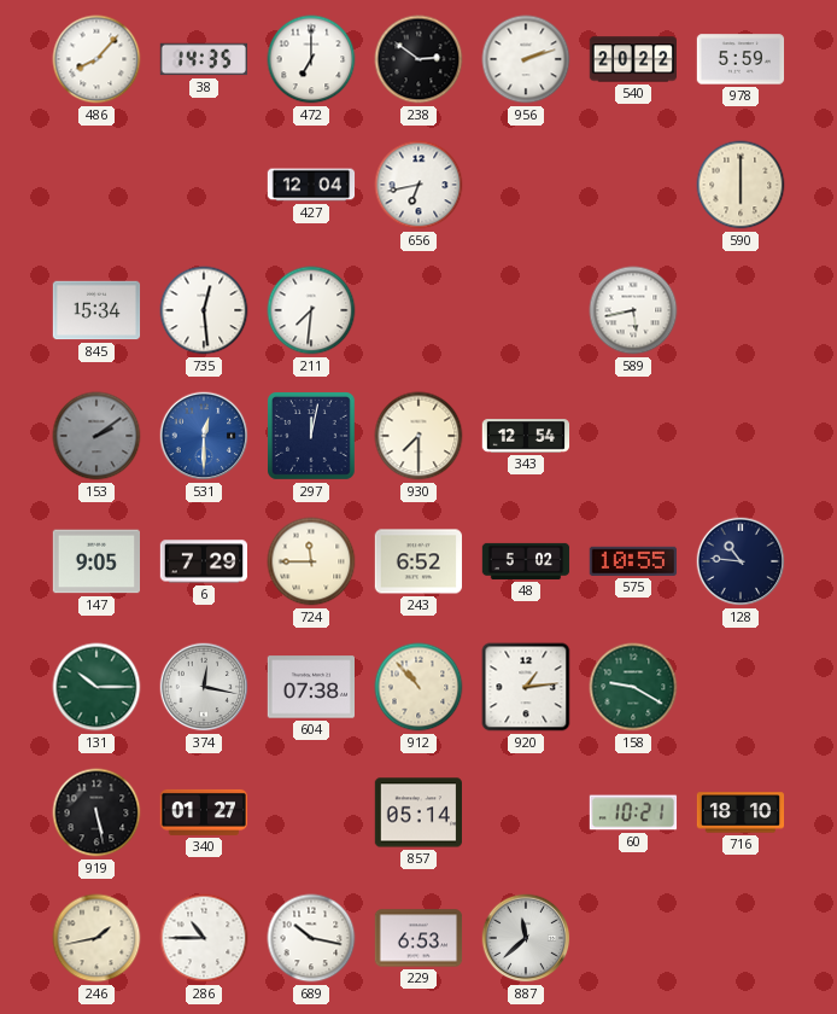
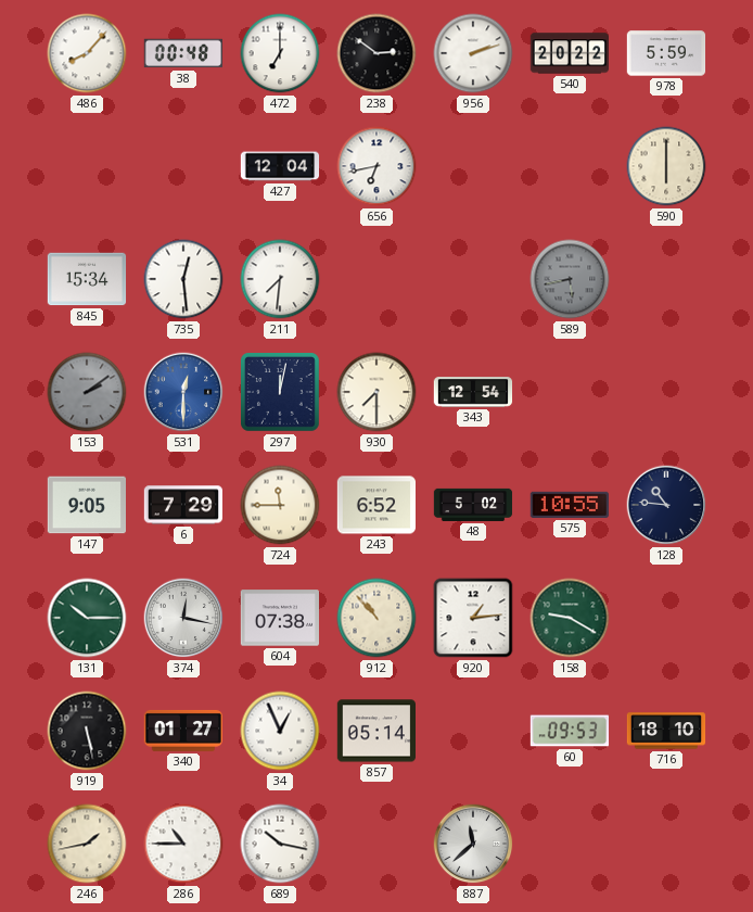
38: 14:35 -> 00:48
589 dial: white -> grey
34: none -> 12:56
60: 10:21 -> 09:53
229: 6:53 -> none
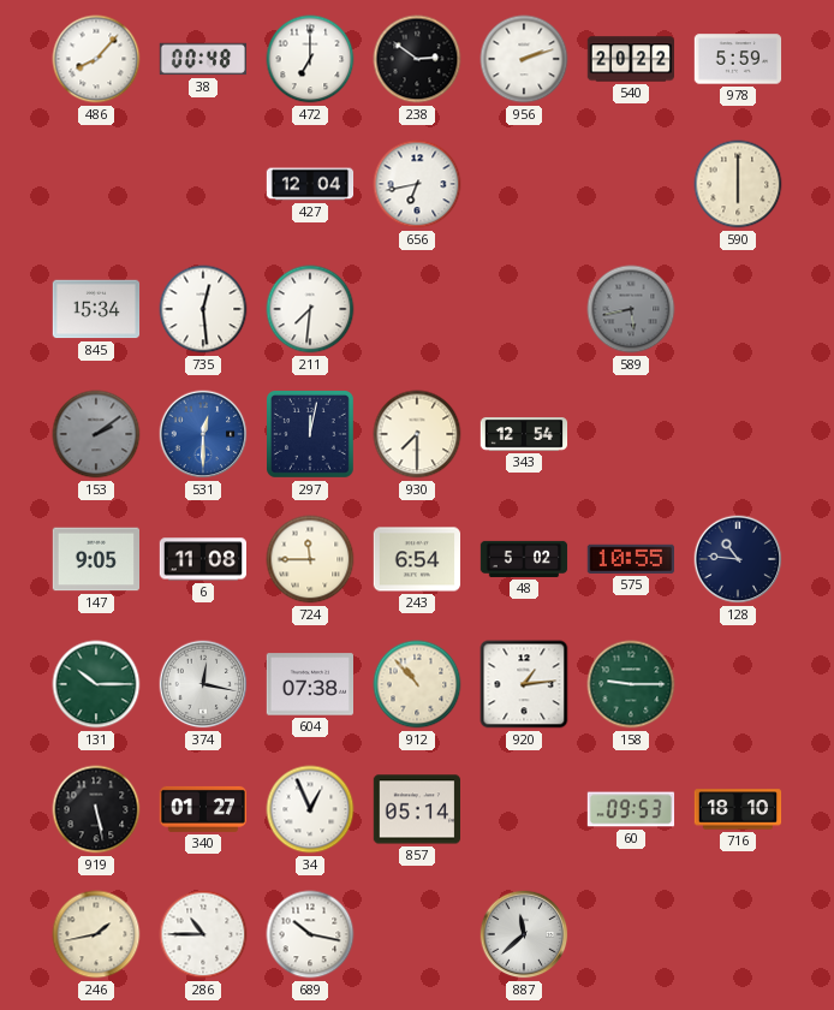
6: 7:29 -> 11:08
243: 6:52 -> 6:54
158: 9:20 -> 9:15
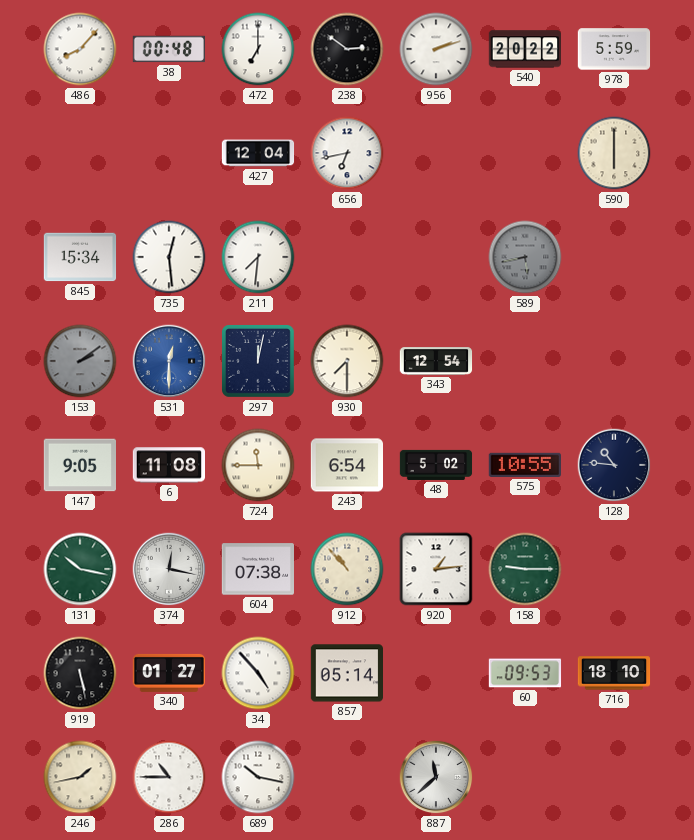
131: 10:15 -> 10:17
34: 12:56 -> 4:53
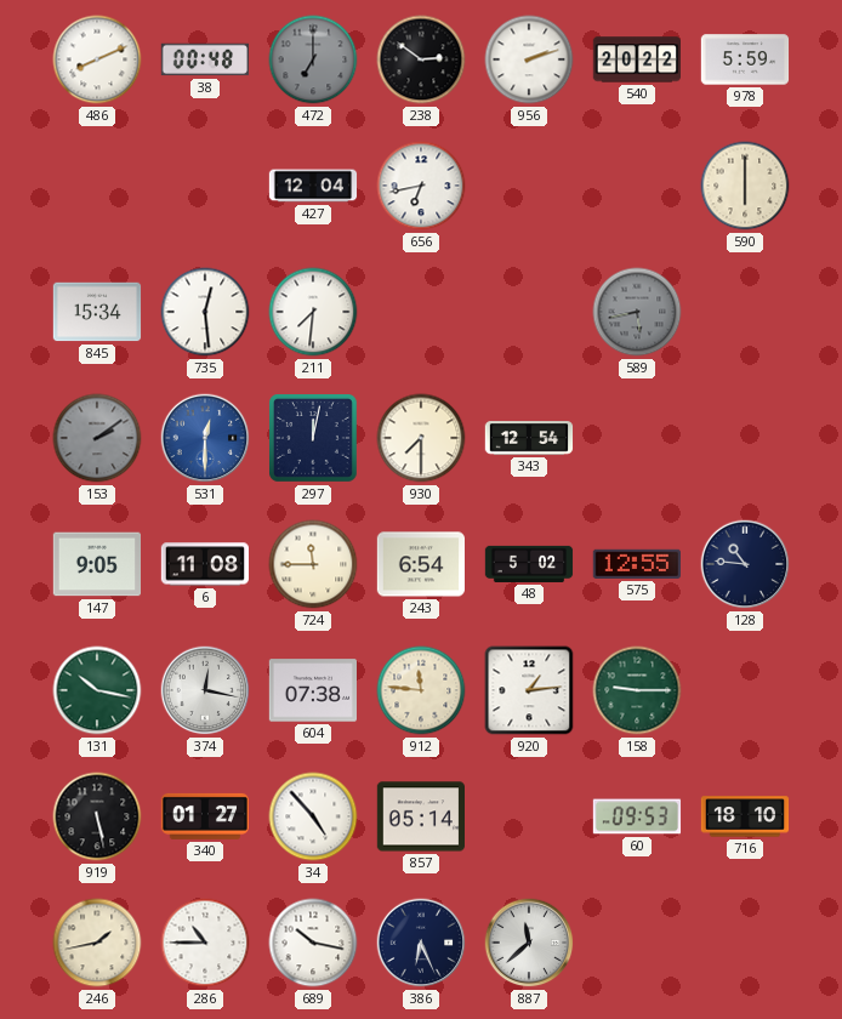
486: 8:07 -> 8:11
472 dial: white -> grey
575: 10:55 -> 12:55
912: 10:53 -> 11:46
386: none -> 6:26
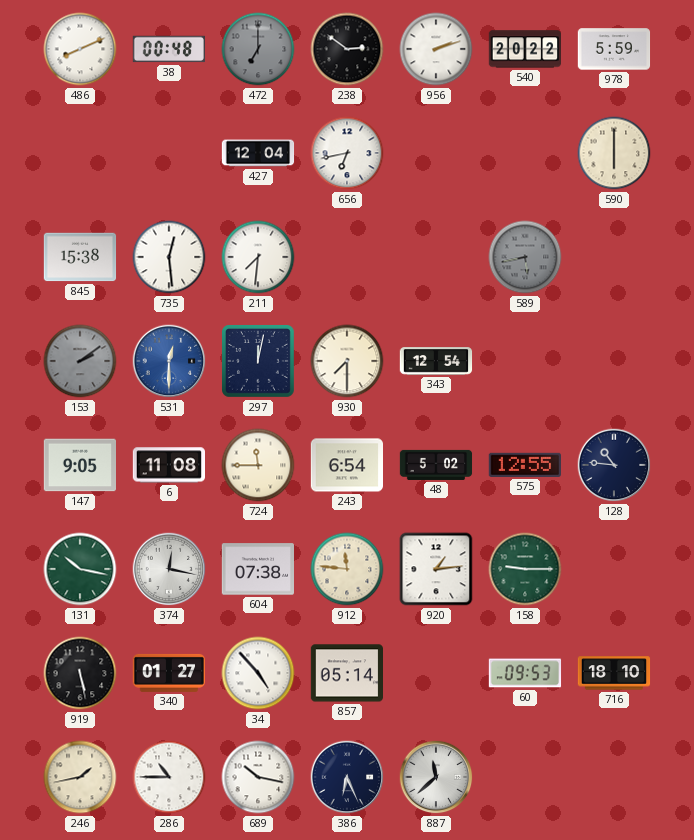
845: 15:34 -> 15:38
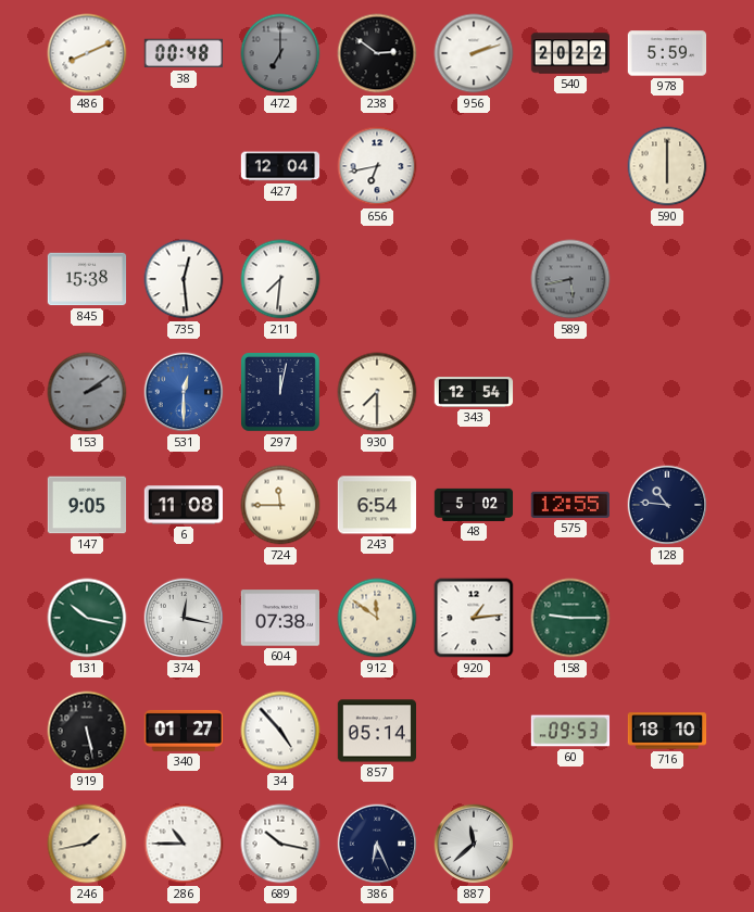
912: 11:46 -> 11:51
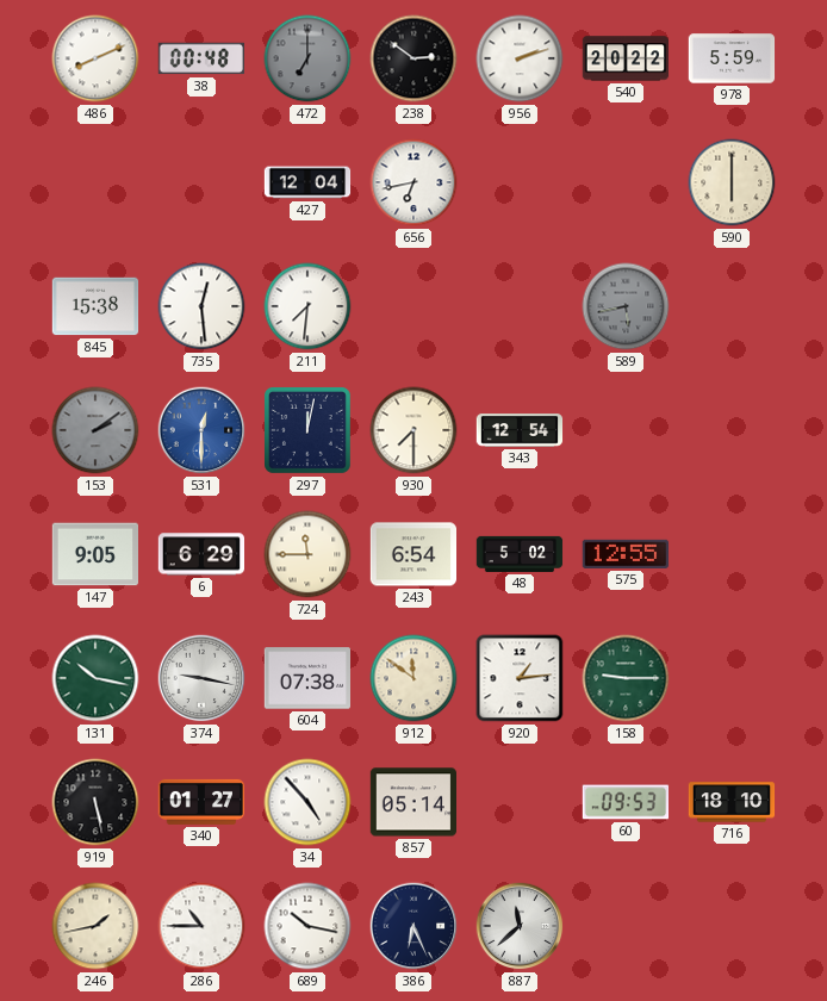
6: 11:08 -> 6:29
128: 10:46 -> none
374: 12:17 -> 9:17
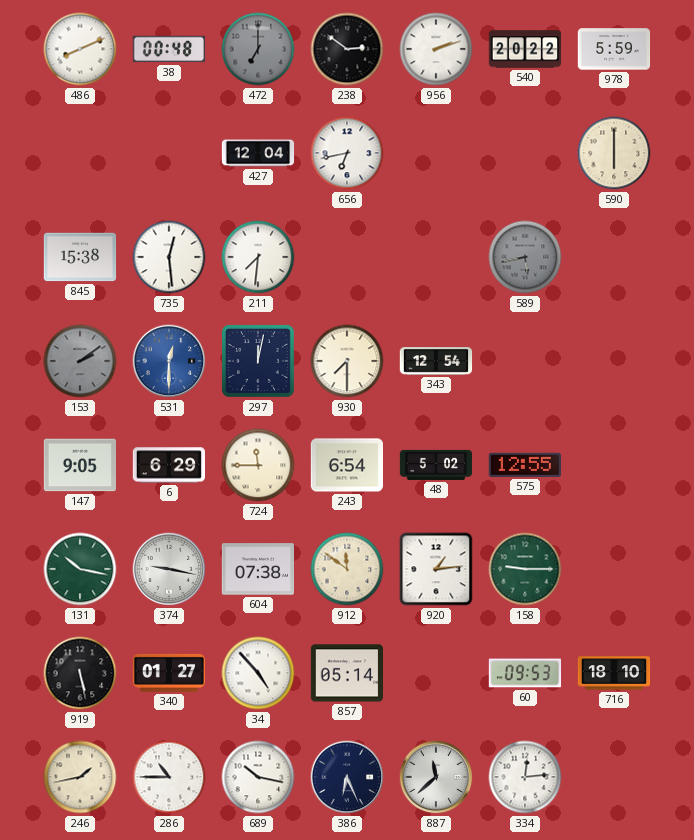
334: none -> 12:14
